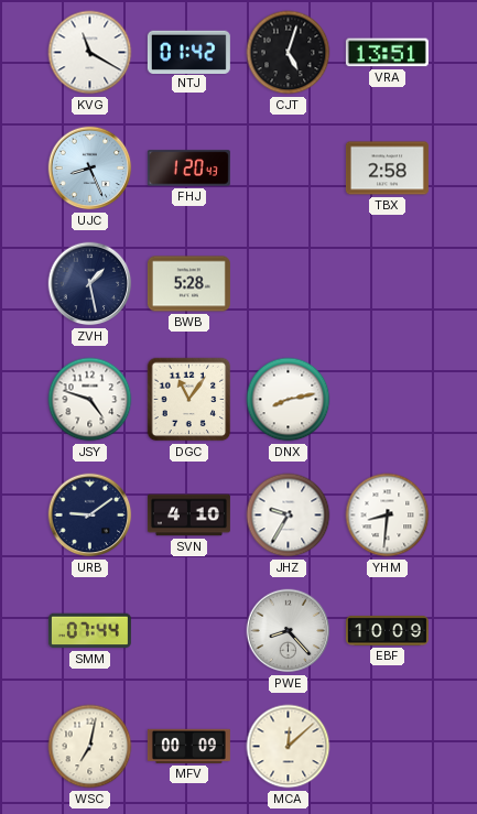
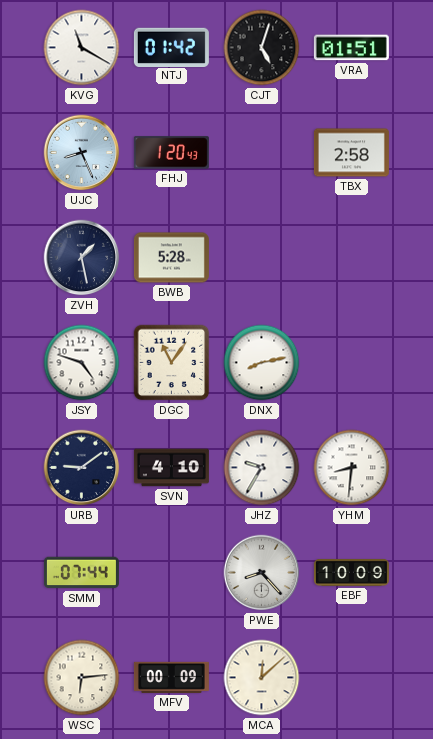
VRA: 13:51 -> 01:51
WSC: 7:02 -> 6:14
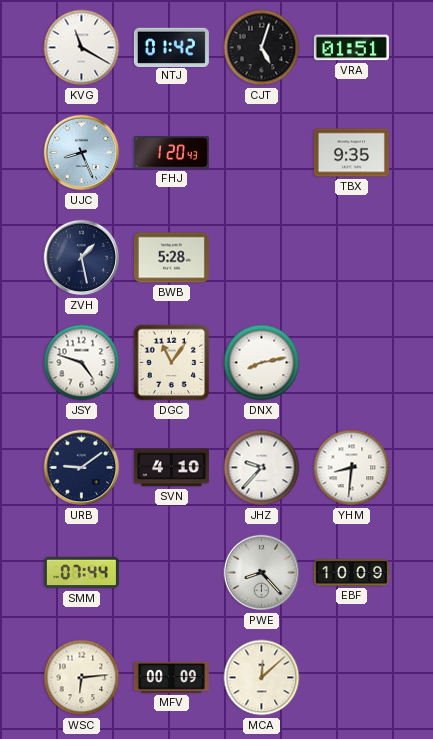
TBX: 2:58 -> 9:35
JHZ: 9:35 -> 9:37
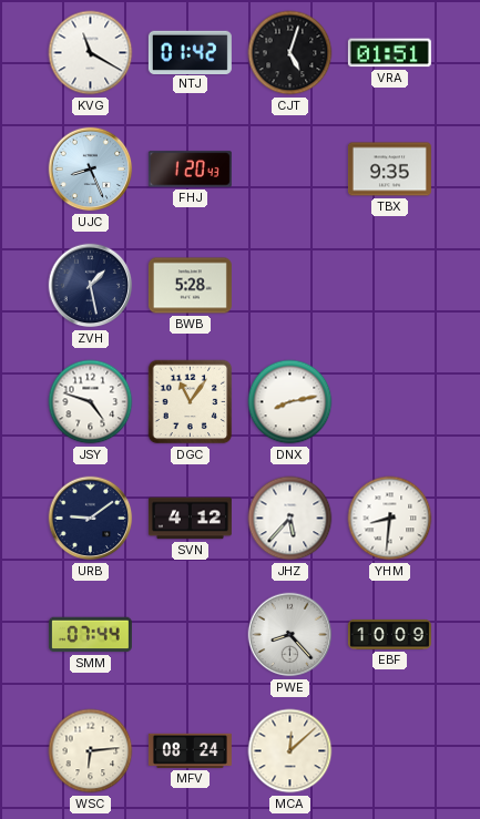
SVN: 4:10 -> 4:12
JHZ: 9:37 -> 5:37
MFV: 00:09 -> 08:24
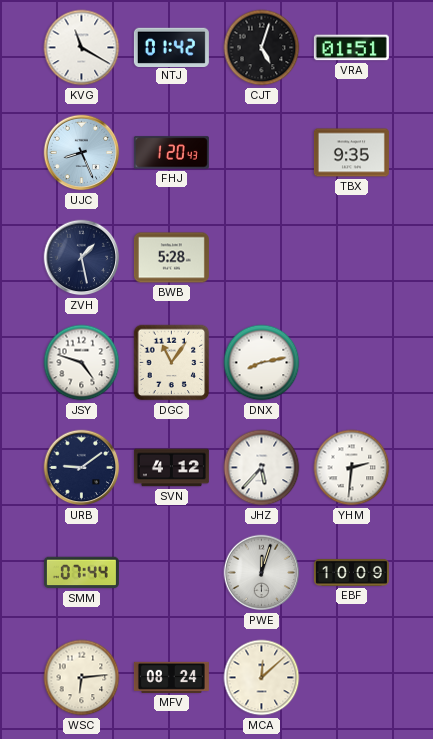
YHM: 8:31 -> 2:31
PWE: 8:23 -> 12:03
